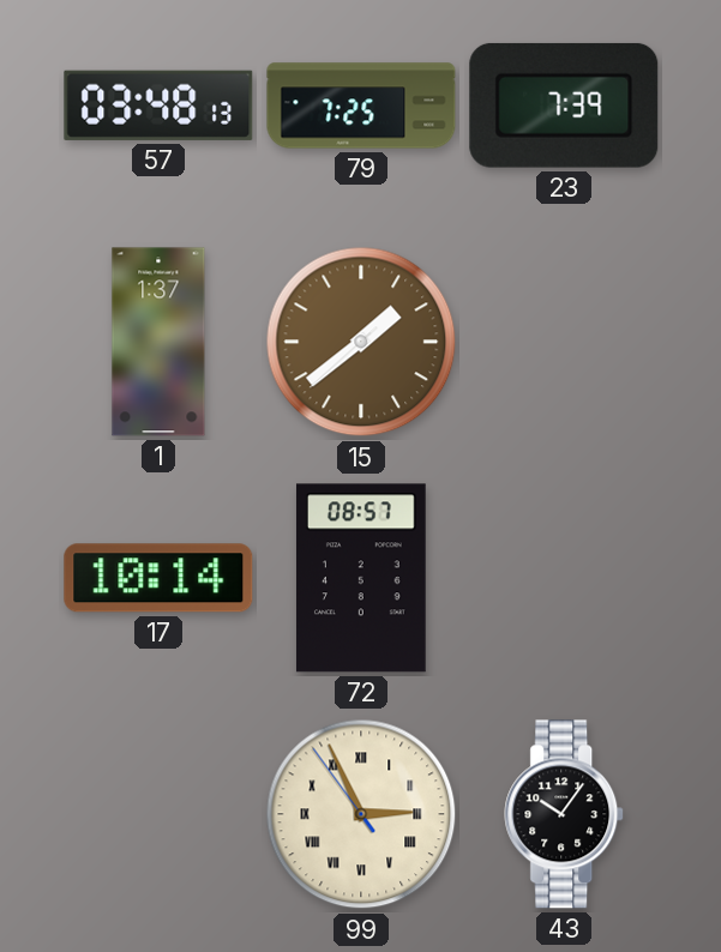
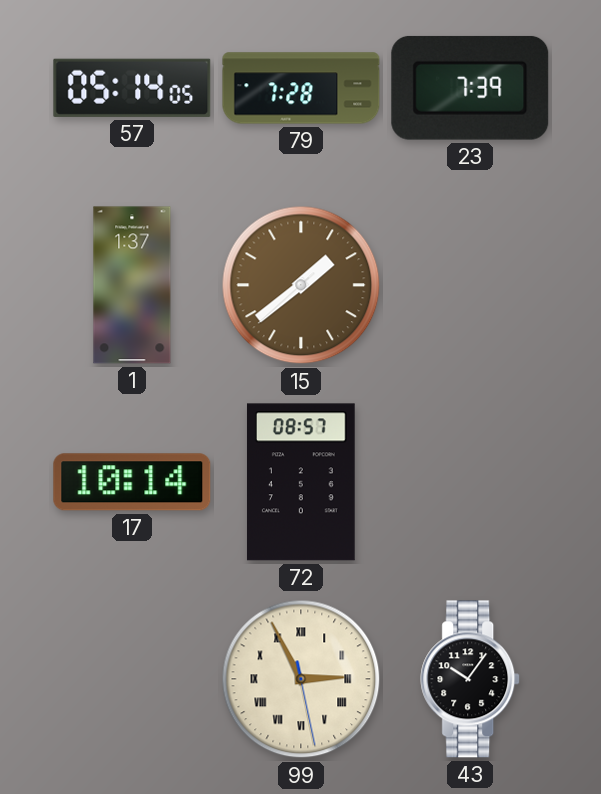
57: 03:48 -> 05:14
79: 7:25 -> 7:28
99: 2:55:54 -> 2:55:28
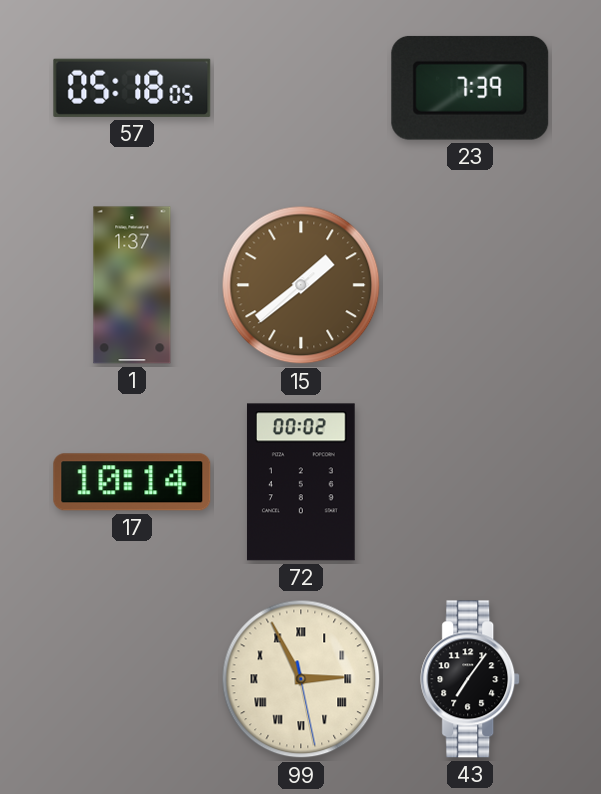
57: 05:14 -> 05:18
79: 7:28 -> none
72: 08:57 -> 00:02
43: 10:06 -> 7:06
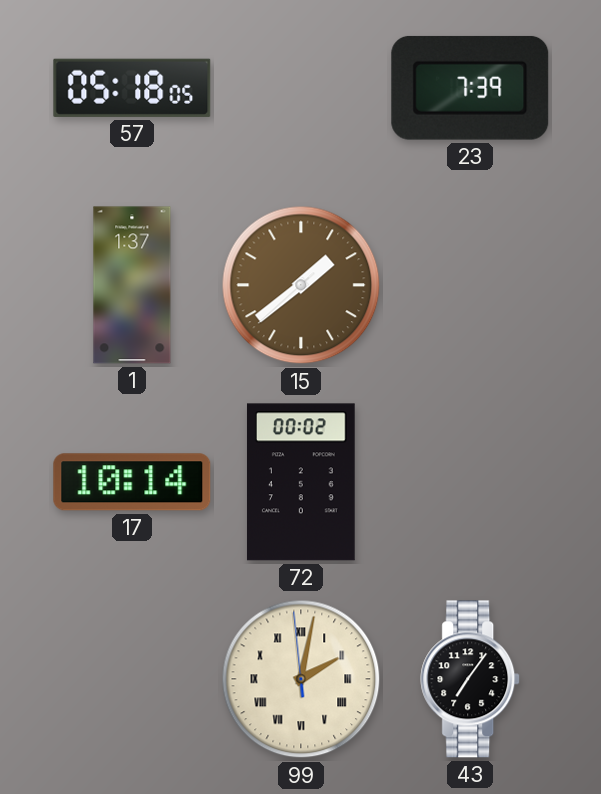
99: 2:55 -> 2:01
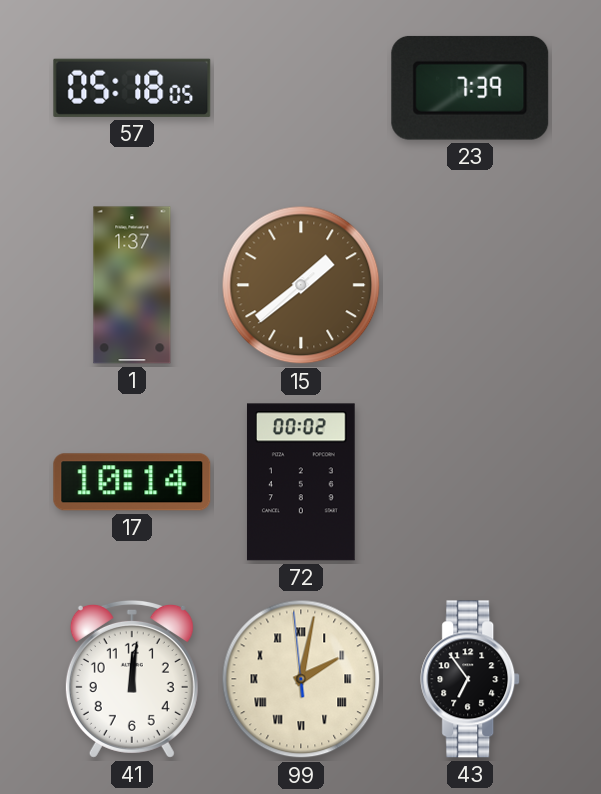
41: none -> 12:01
43: 7:06 -> 6:54
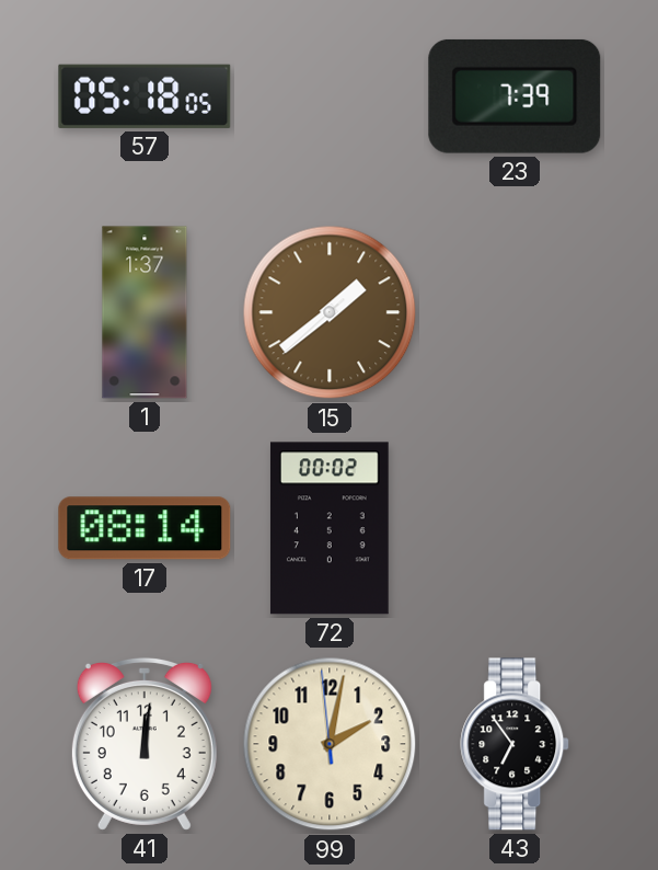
17: 10:14 -> 08:14
99 numerals: Roman -> Arabic
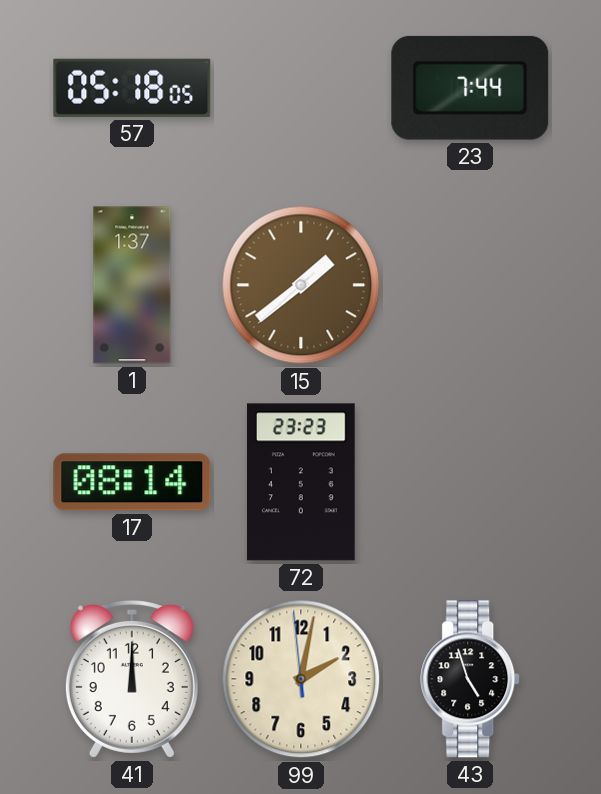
23: 7:39 -> 7:44
72: 00:02 -> 23:23
41: 12:01 -> 12:00
43: 6:54 -> 4:57
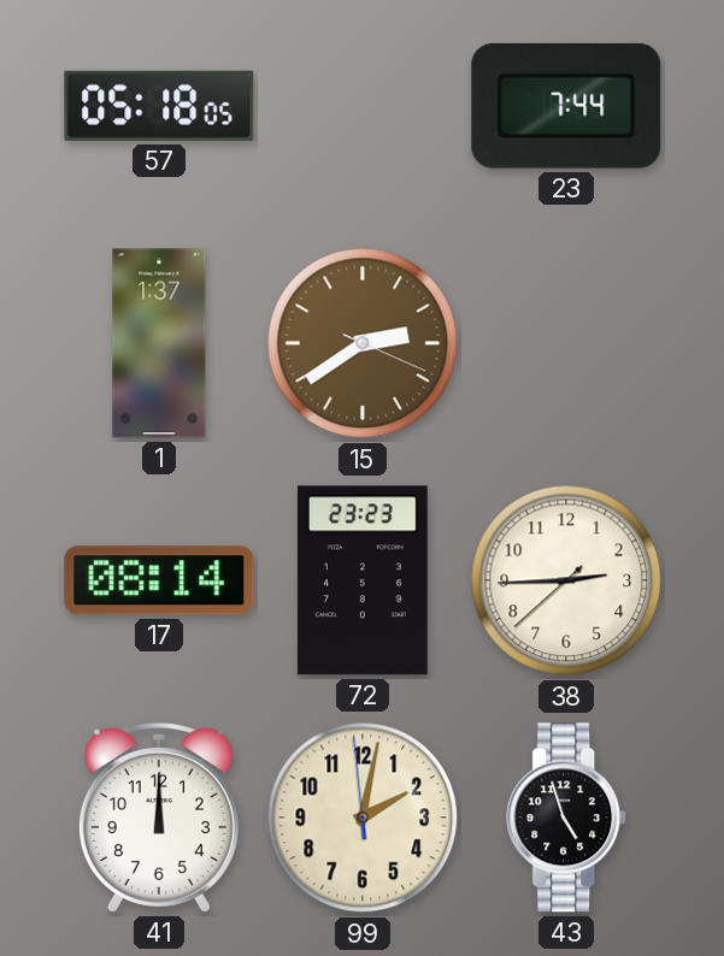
15: 1:38 -> 2:39
38: none -> 2:44
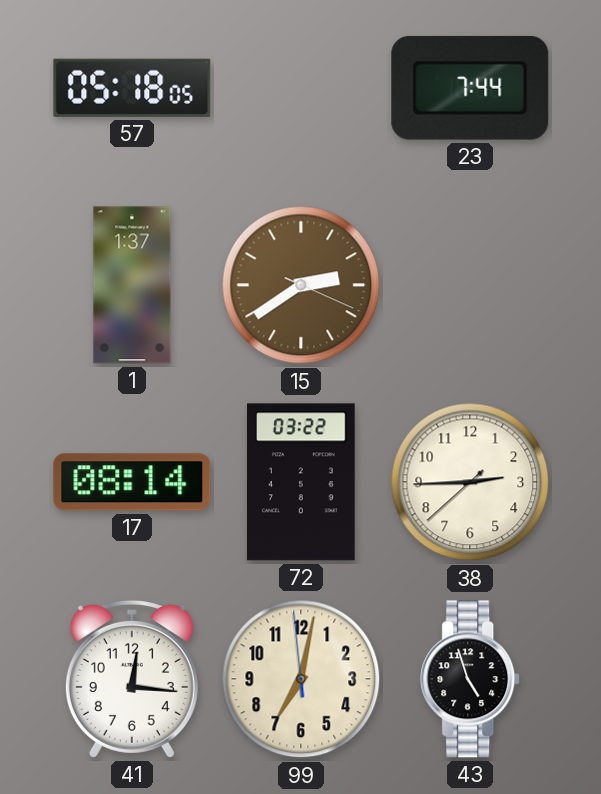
72: 23:23 -> 03:22
41: 12:00 -> 12:16
99: 2:01 -> 7:01
